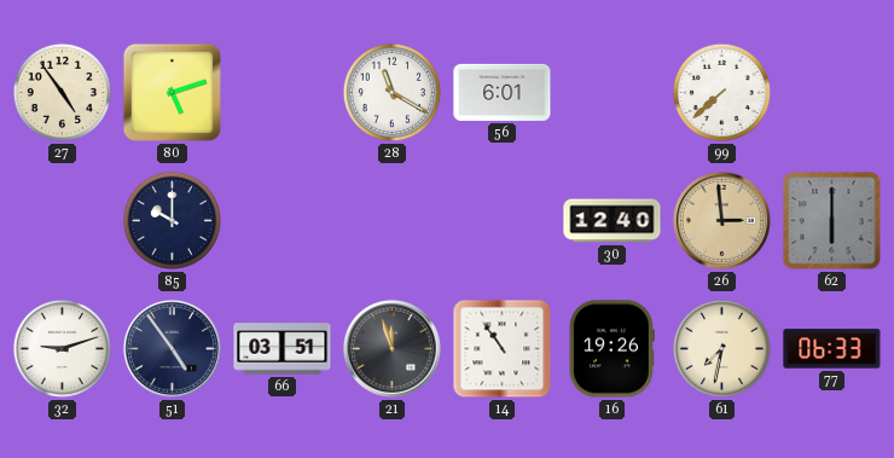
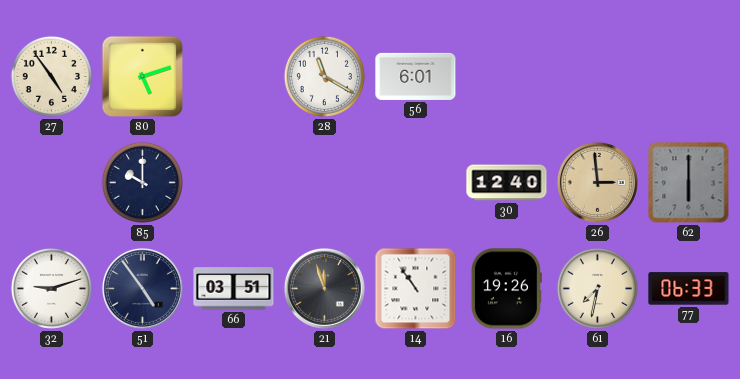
99: 7:38 -> none
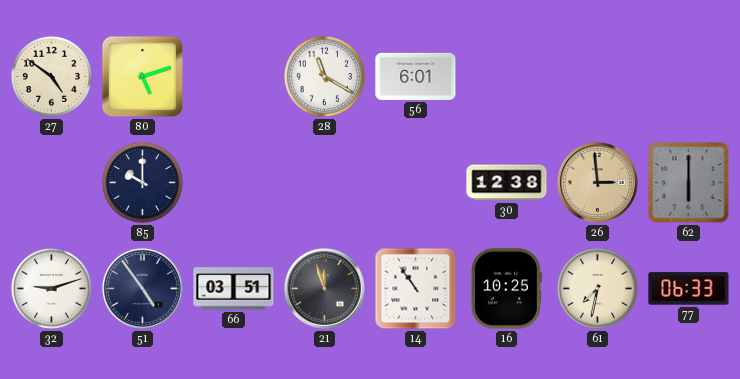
27: 4:54 -> 4:51
30: 12:40 -> 12:38
16: 19:26 -> 10:25
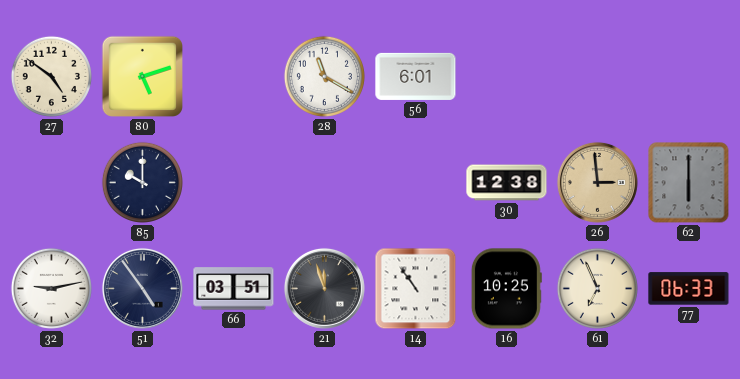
32: 9:12 -> 9:13
61: 7:32 -> 6:56
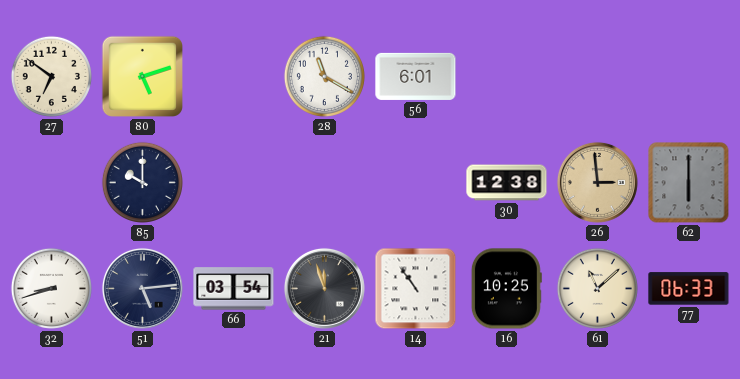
27: 4:51 -> 6:51
32: 9:13 -> 8:42
51: 4:54 -> 5:14
66: 03:51 -> 03:54
61: 6:56 -> 11:08
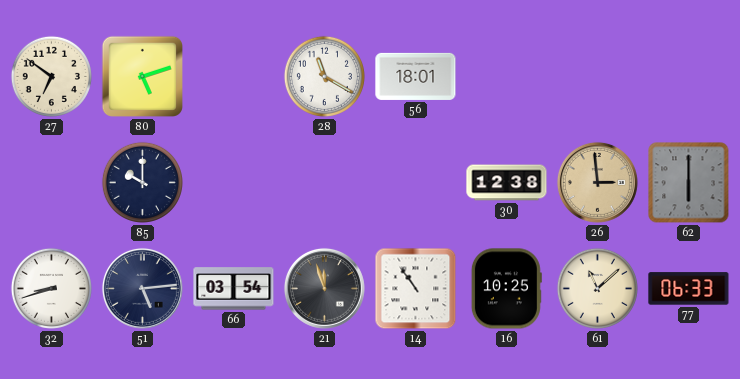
56: 6:01 -> 18:01
